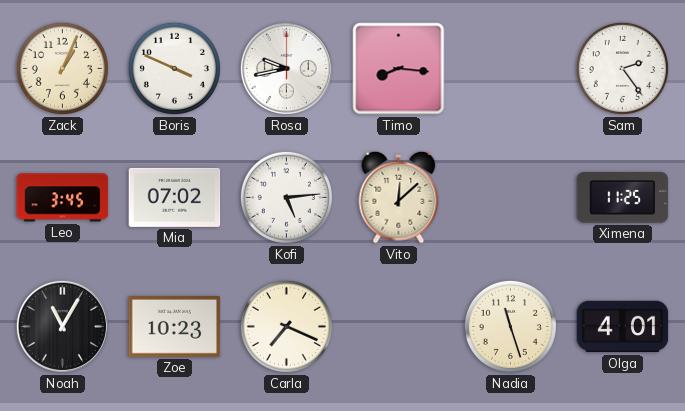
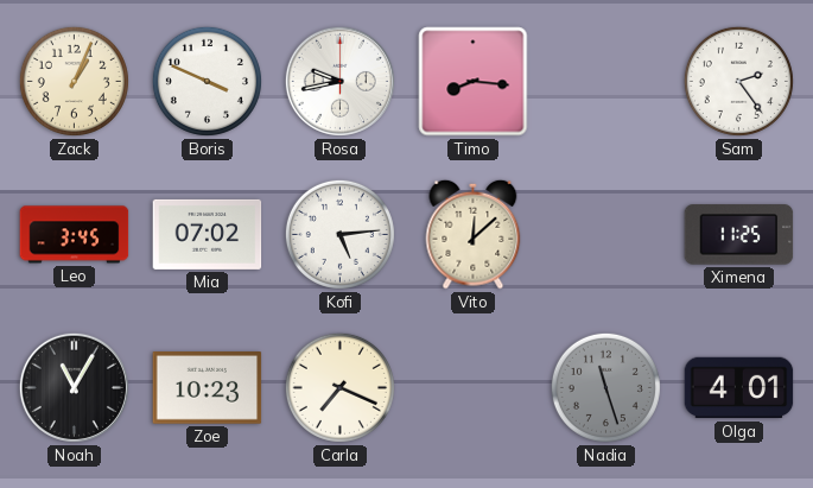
Nadia dial: cream -> grey
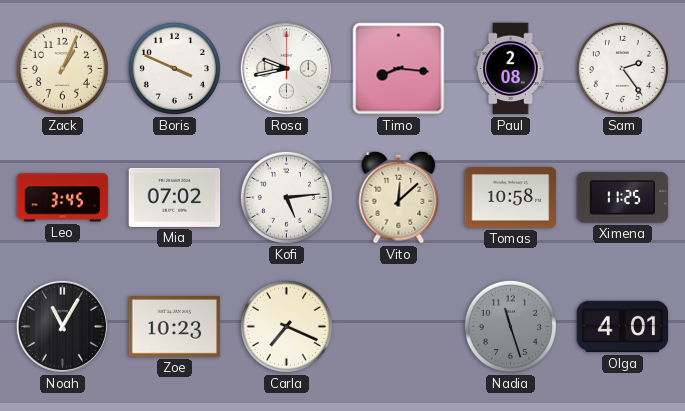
Paul: none -> 2:08
Tomas: none -> 10:58
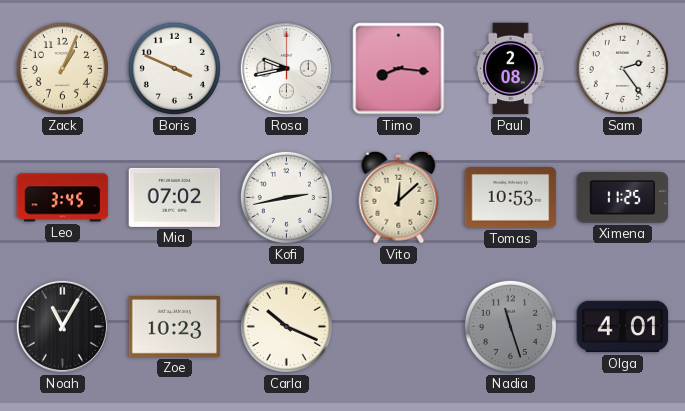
Kofi: 5:14 -> 2:43
Tomas: 10:58 -> 10:53
Carla: 7:19 -> 10:19
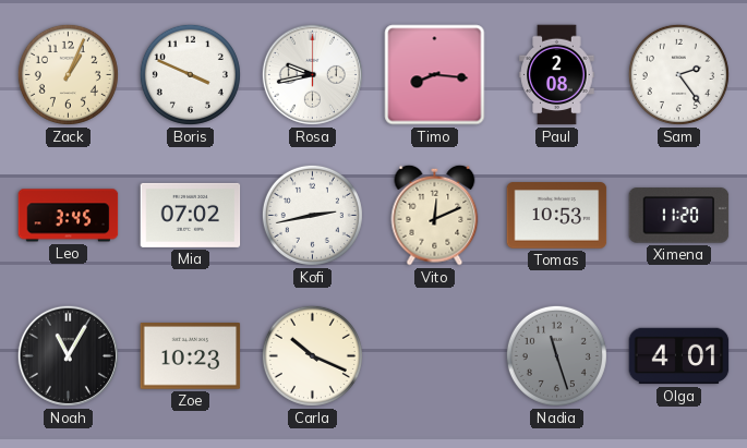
Vito: 12:08 -> 12:11
Ximena: 11:25 -> 11:20
